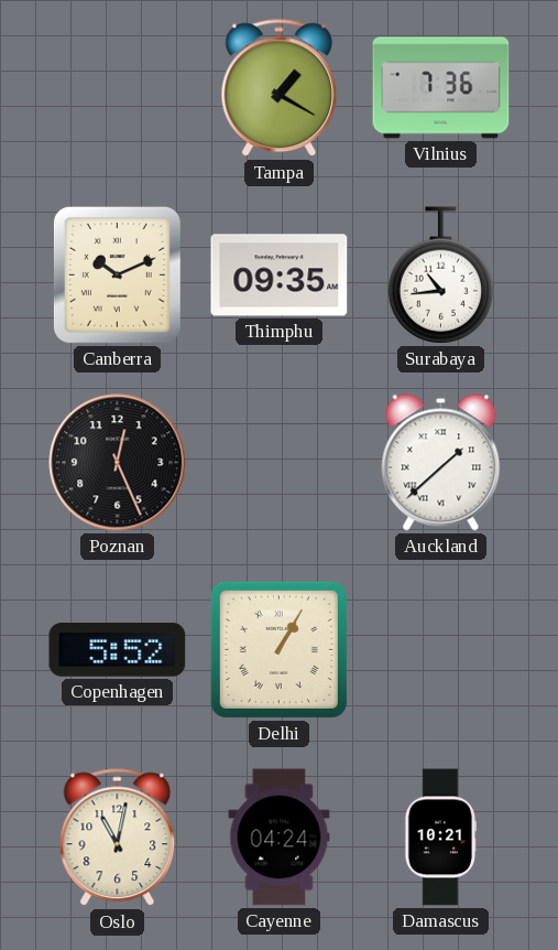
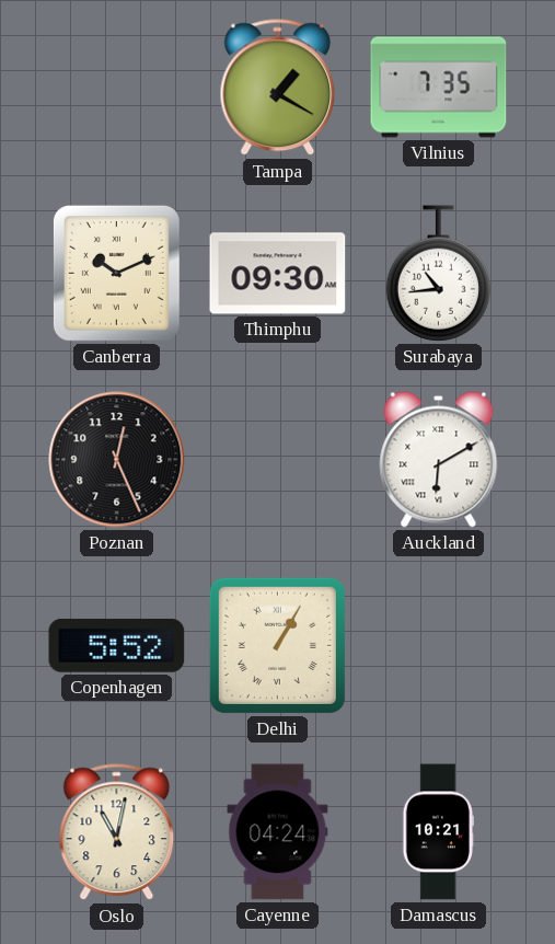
Vilnius: 7:36 -> 7:35
Thimphu: 09:35 -> 09:30
Auckland: 1:38 -> 6:10
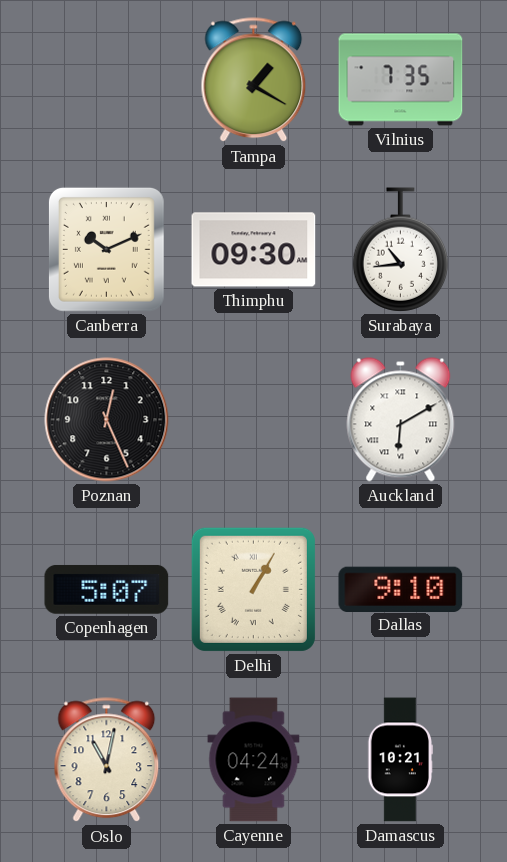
Copenhagen: 5:52 -> 5:07
Dallas: none -> 9:10
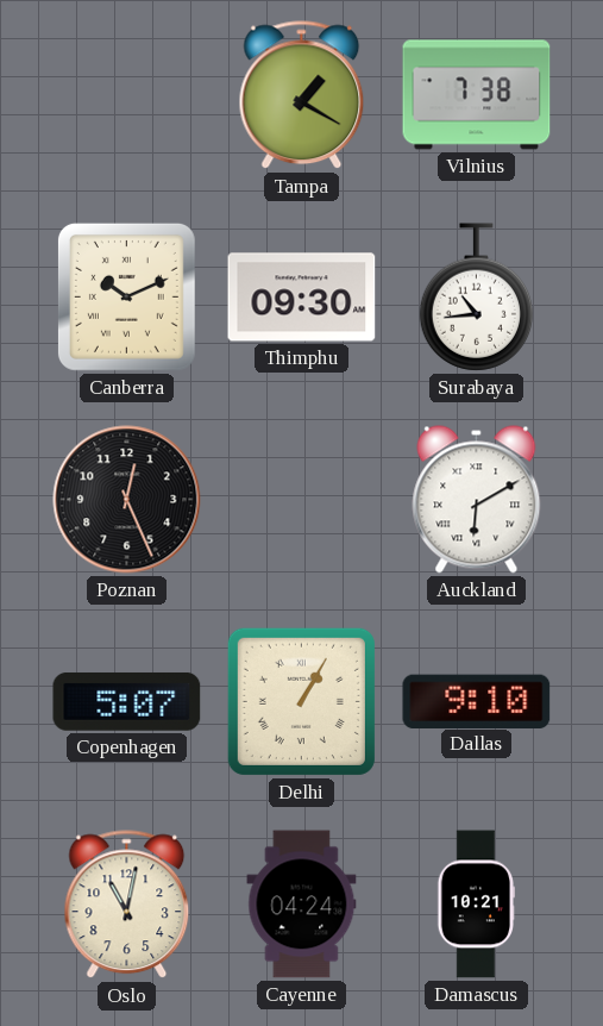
Vilnius: 7:35 -> 7:38
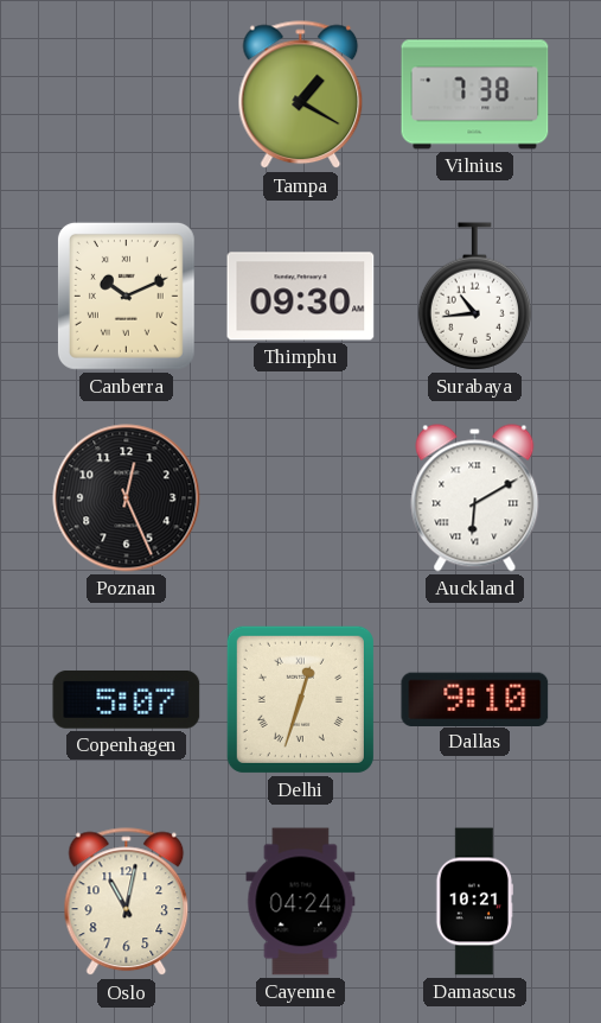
Delhi: 1:05 -> 12:33
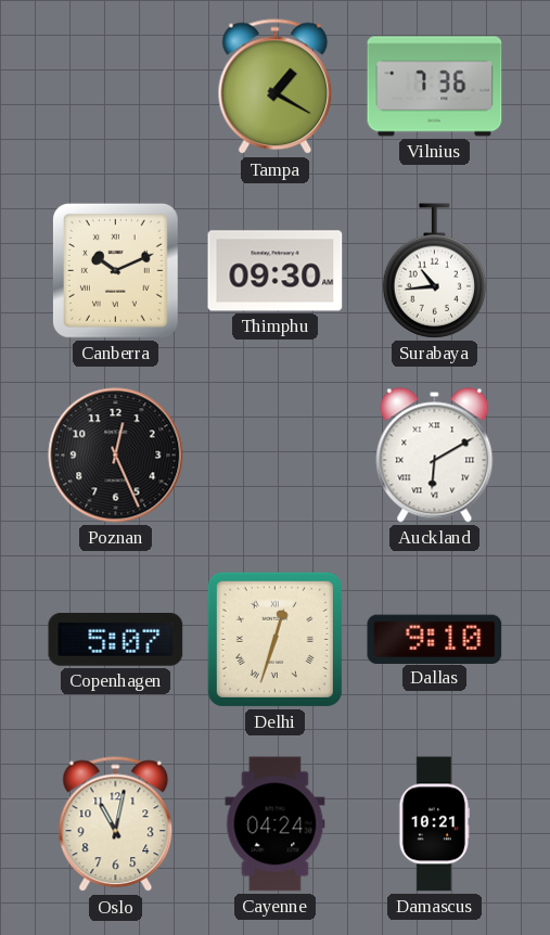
Vilnius: 7:38 -> 7:36
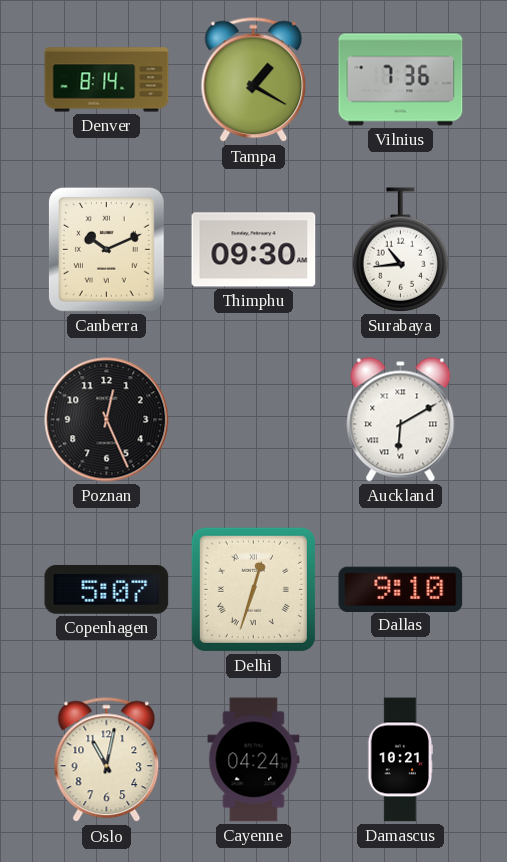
Denver: none -> 8:14
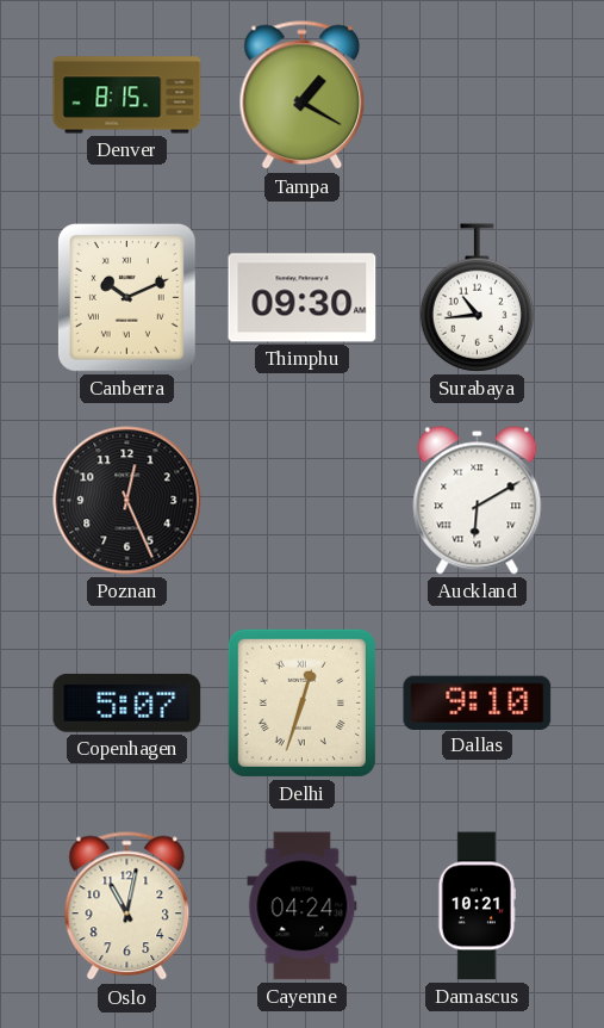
Denver: 8:14 -> 8:15
Vilnius: 7:36 -> none
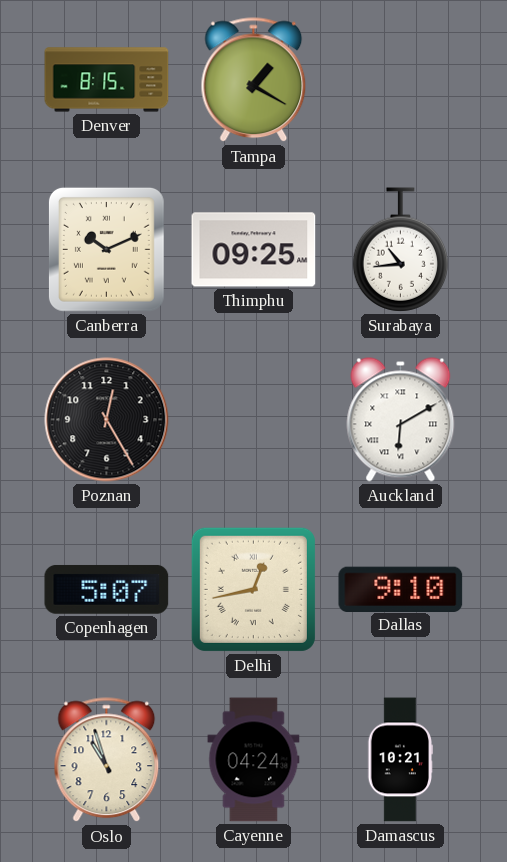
Thimphu: 09:30 -> 09:25
Poznan: 12:26 -> 12:25
Delhi: 12:33 -> 12:43
Oslo: 11:02 -> 10:57
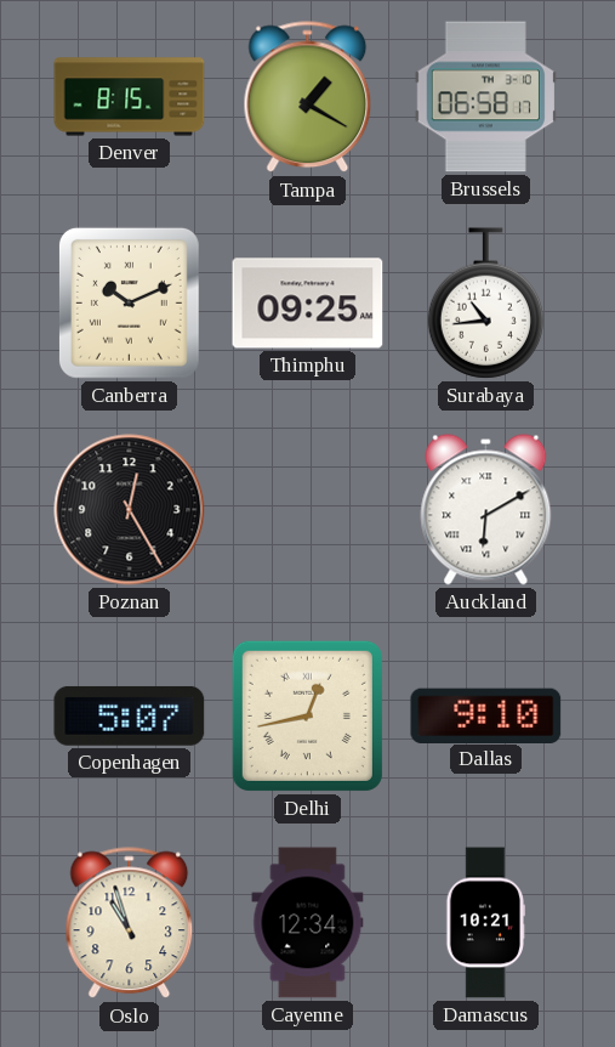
Brussels: none -> 06:58
Cayenne: 04:24 -> 12:34
